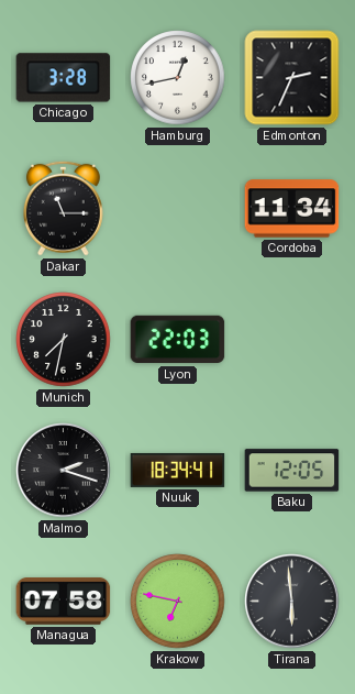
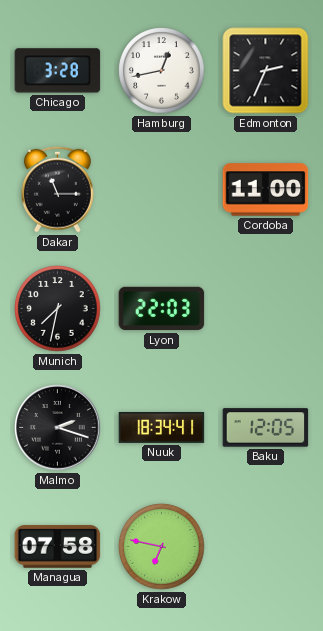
Cordoba: 11:34 -> 11:00
Tirana: 5:59 -> none
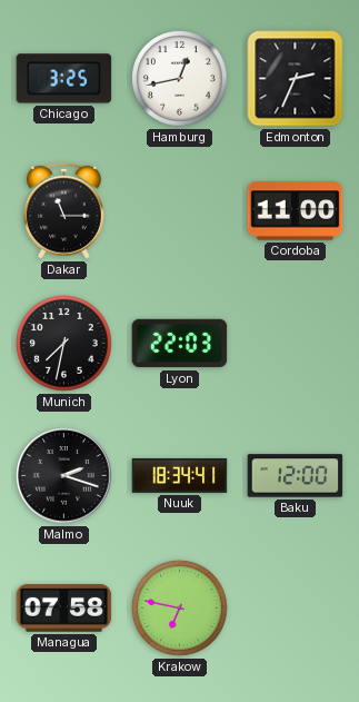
Chicago: 3:28 -> 3:25
Baku: 12:05 -> 12:00
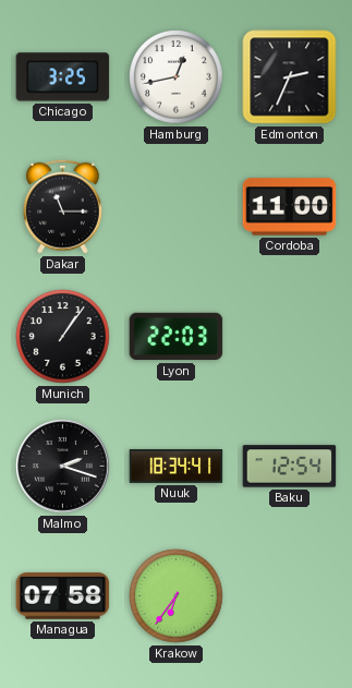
Munich: 7:32 -> 1:06
Baku: 12:00 -> 12:54
Krakow: 6:47 -> 6:36
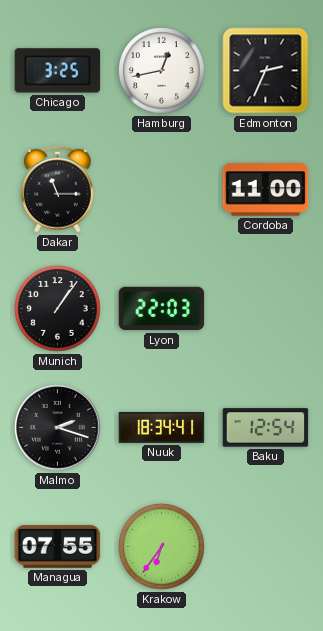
Managua: 07:58 -> 07:55
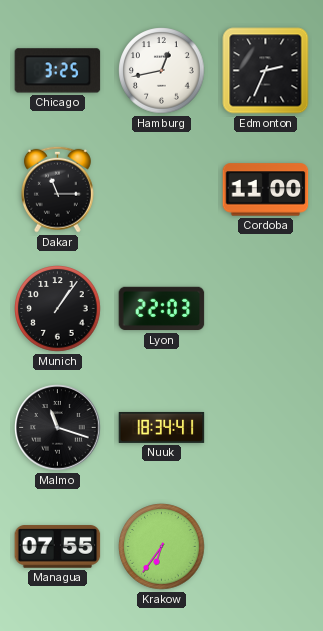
Malmo: 2:18 -> 11:18
Baku: 12:54 -> none
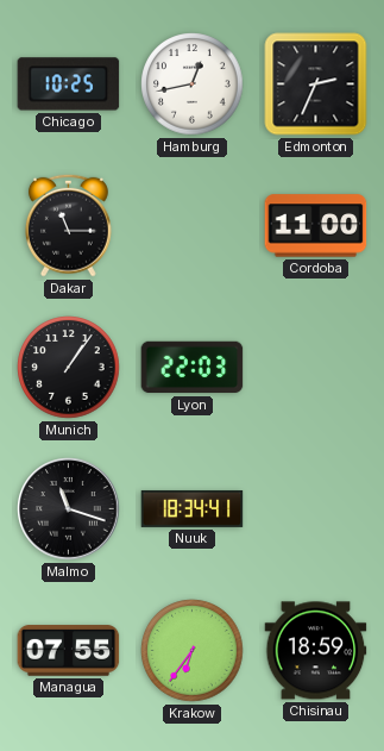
Chicago: 3:25 -> 10:25
Chisinau: none -> 18:59
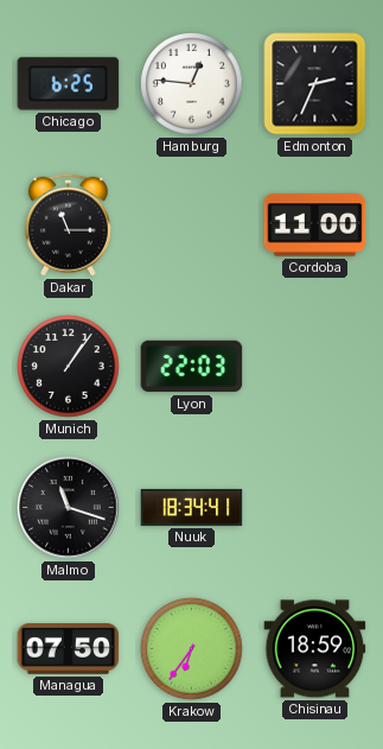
Chicago: 10:25 -> 6:25
Hamburg: 12:43 -> 12:46
Managua: 07:55 -> 07:50
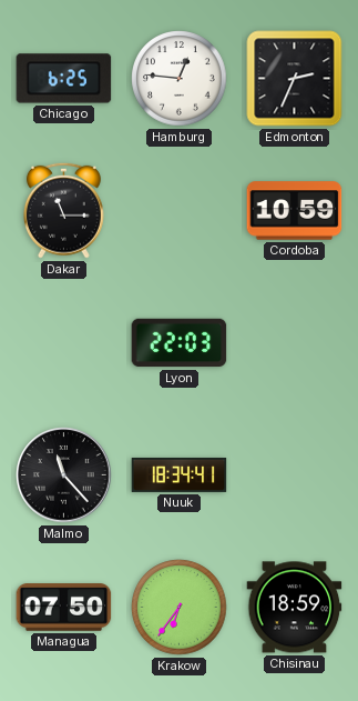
Cordoba: 11:00 -> 10:59
Munich: 1:06 -> none
Malmo: 11:18 -> 11:23
